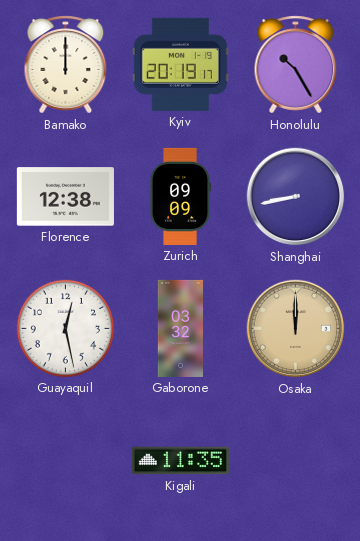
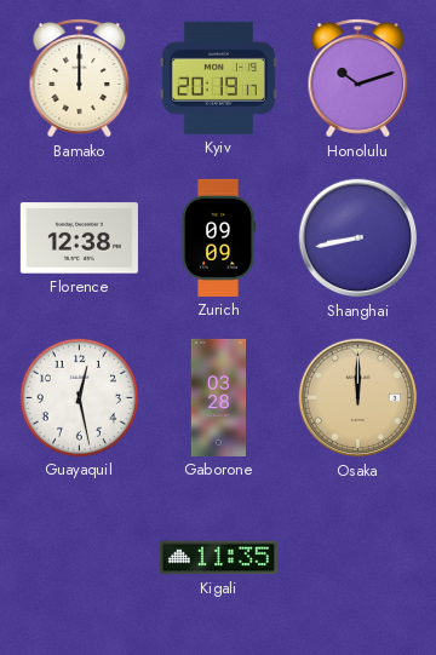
Honolulu: 10:25 -> 10:12
Gaborone: 03:32 -> 03:28
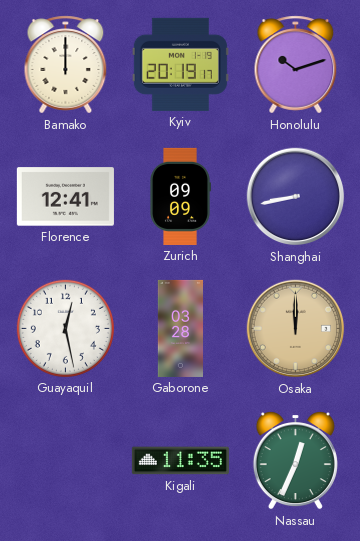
Florence: 12:38 -> 12:41
Nassau: none -> 12:34
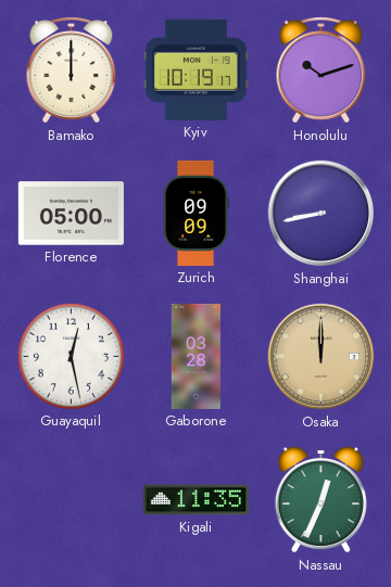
Kyiv: 20:19 -> 10:19
Florence: 12:41 -> 05:00
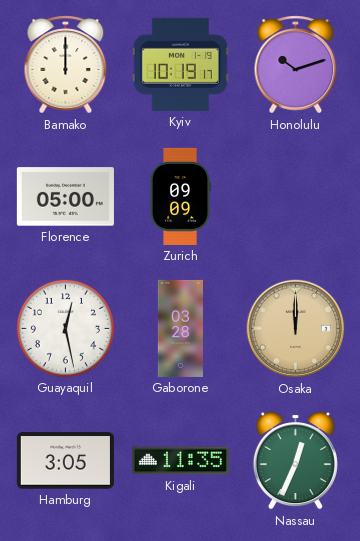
Shanghai: 8:43 -> none
Hamburg: none -> 3:05
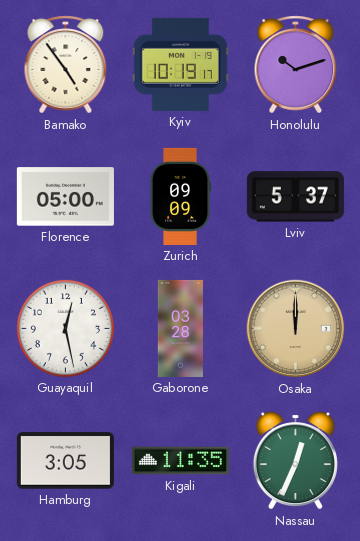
Bamako: 12:00 -> 4:54
Lviv: none -> 5:37
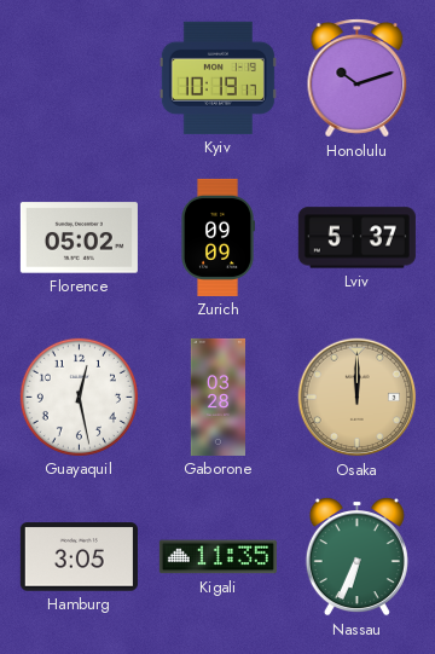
Bamako: 4:54 -> none
Florence: 05:00 -> 05:02
Nassau: 12:34 -> 6:34
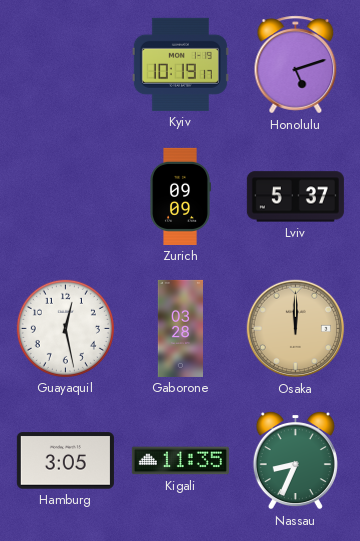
Honolulu: 10:12 -> 5:12
Florence: 05:02 -> none
Nassau: 6:34 -> 8:34
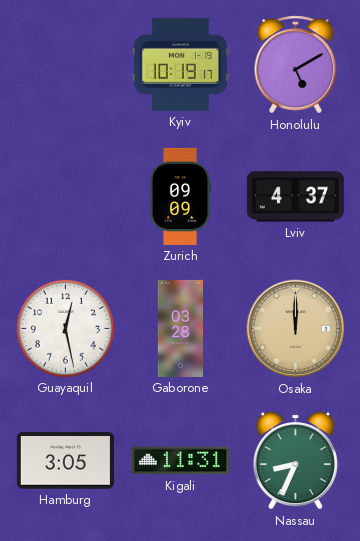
Honolulu: 5:12 -> 5:10
Lviv: 5:37 -> 4:37
Kigali: 11:35 -> 11:31
